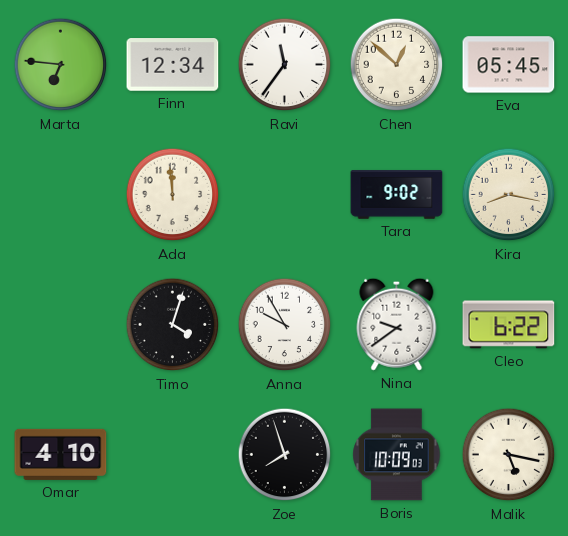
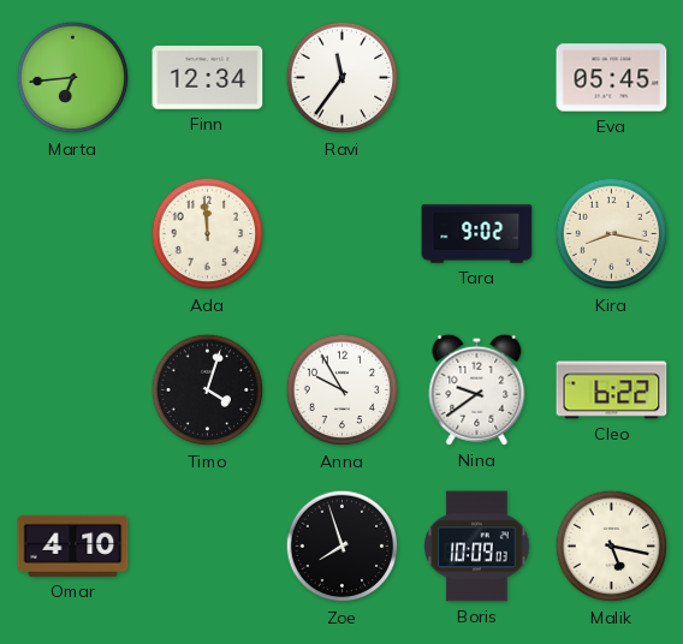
Marta: 6:46 -> 6:44
Chen: 12:52 -> none
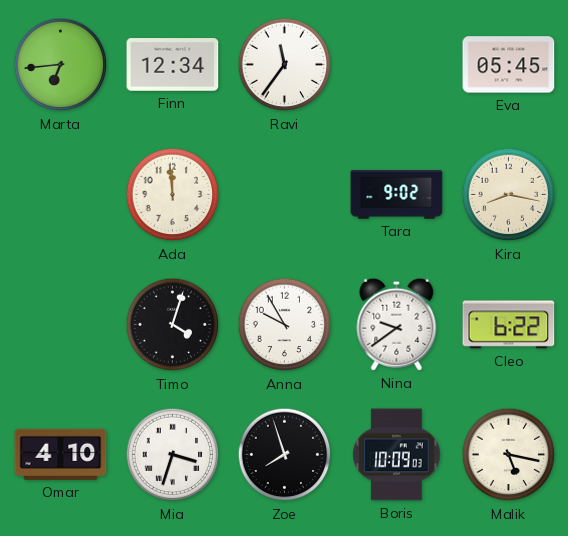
Mia: none -> 3:33
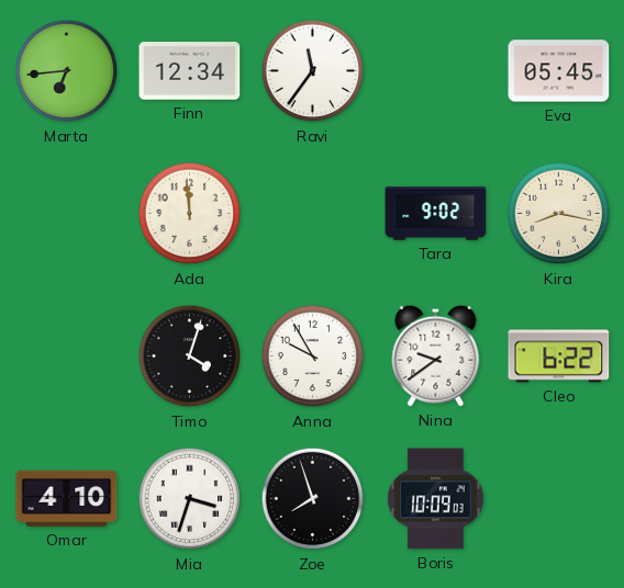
Malik: 5:17 -> none
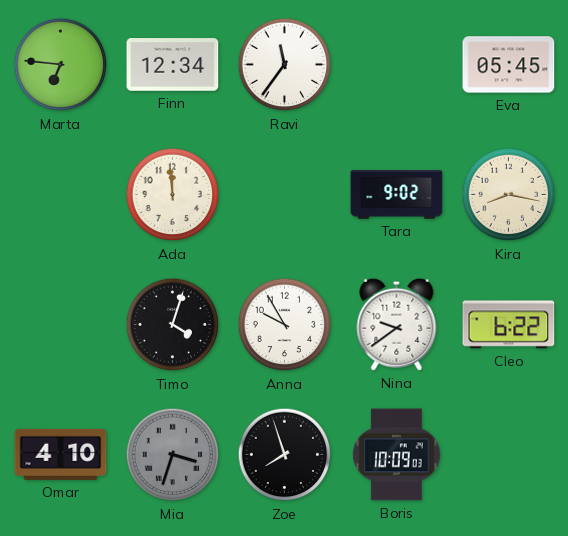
Marta: 6:44 -> 6:46
Mia dial: white -> grey
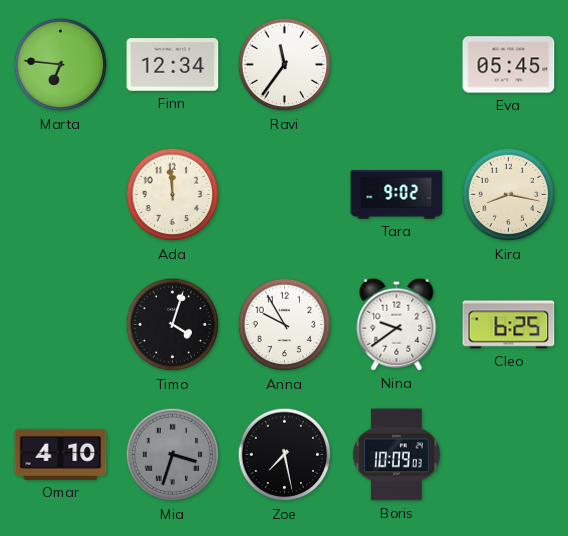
Cleo: 6:22 -> 6:25
Zoe: 7:57 -> 7:28
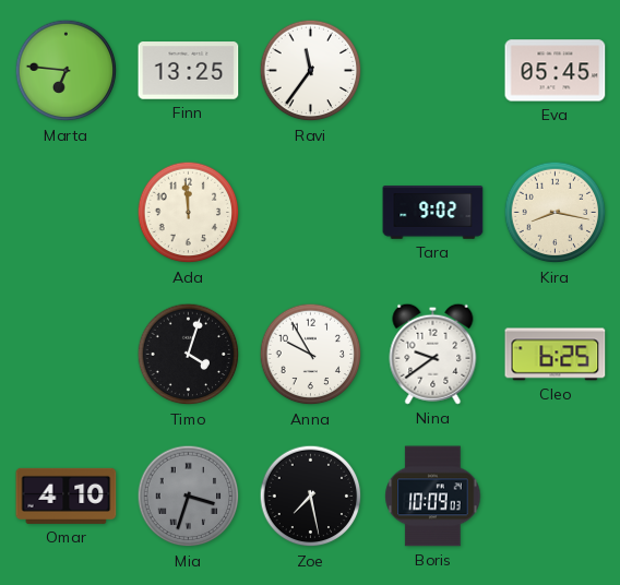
Finn: 12:34 -> 13:25
